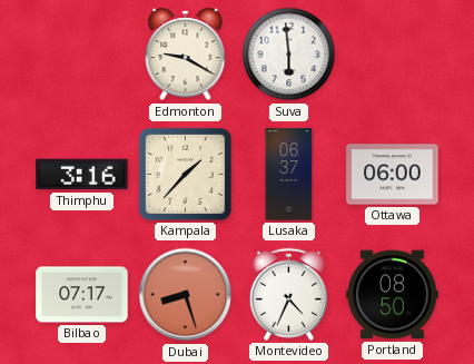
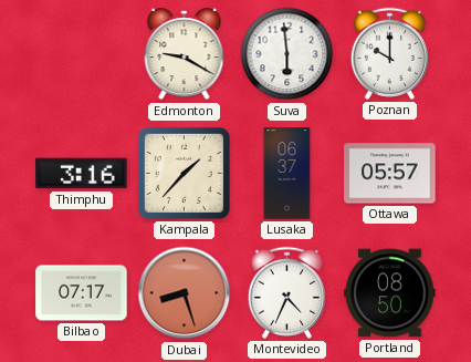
Poznan: none -> 10:00
Ottawa: 06:00 -> 05:57
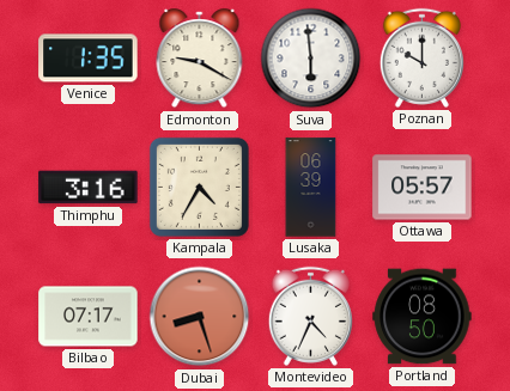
Venice: none -> 1:35
Kampala: 1:37 -> 4:35
Lusaka: 06:37 -> 06:39
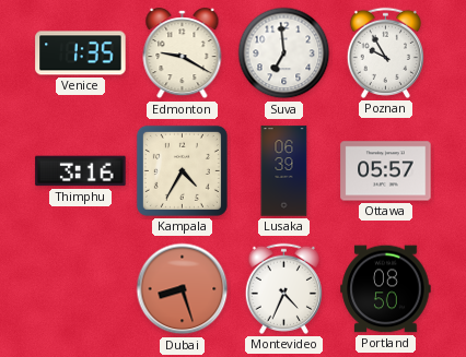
Suva: 5:59 -> 6:59
Poznan: 10:00 -> 9:55
Bilbao: 07:17 -> none
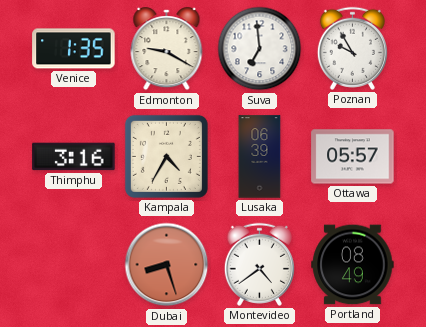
Montevideo: 4:34 -> 4:39
Portland: 08:50 -> 08:49
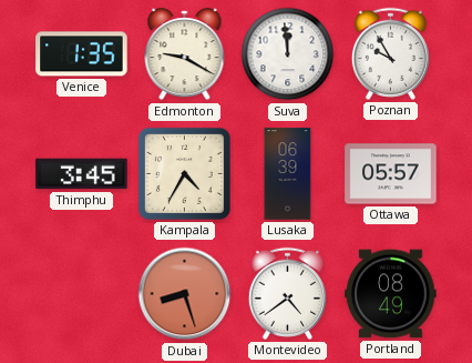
Suva: 6:59 -> 11:59
Thimphu: 3:16 -> 3:45
